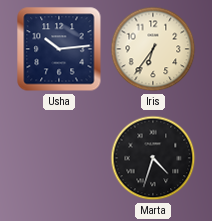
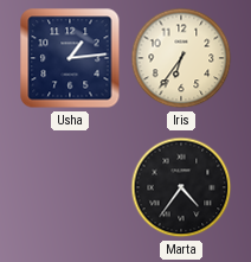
Usha: 10:14 -> 1:14
Marta: 4:33 -> 4:36
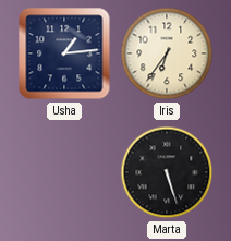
Marta: 4:36 -> 5:27
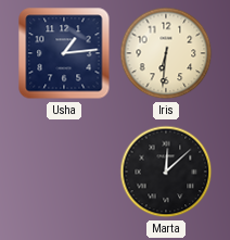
Iris: 6:36 -> 6:31
Marta: 5:27 -> 12:08
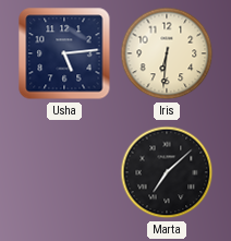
Usha: 1:14 -> 5:14
Marta: 12:08 -> 7:08
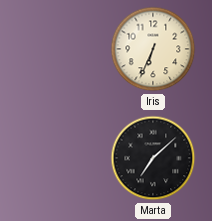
Usha: 5:14 -> none
Iris: 6:31 -> 6:34
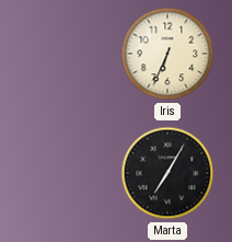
Marta: 7:08 -> 7:05
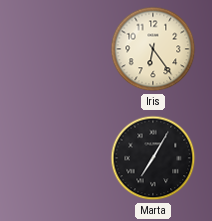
Iris: 6:34 -> 6:24
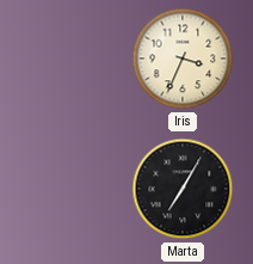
Iris: 6:24 -> 3:34
